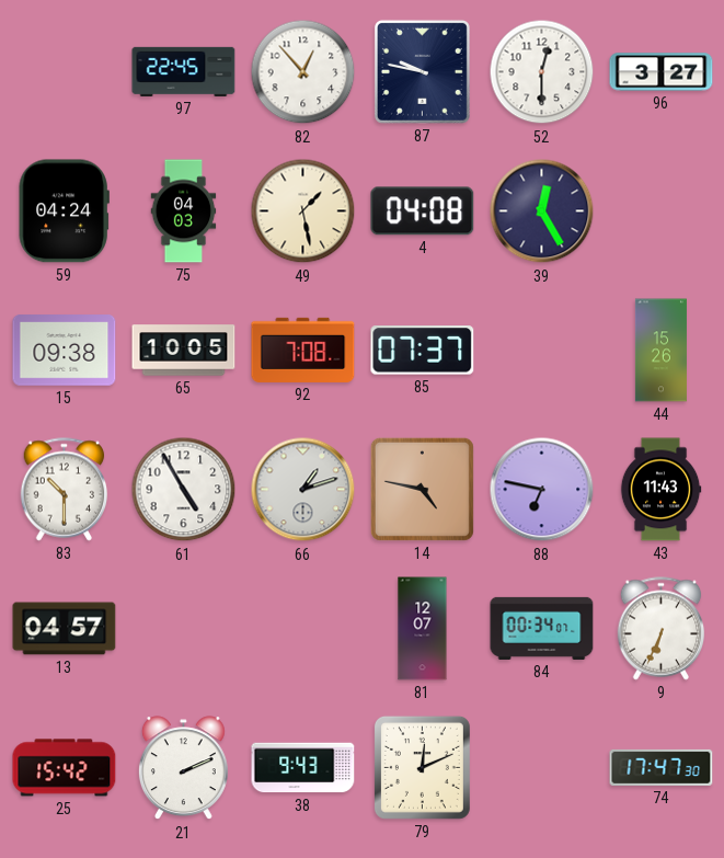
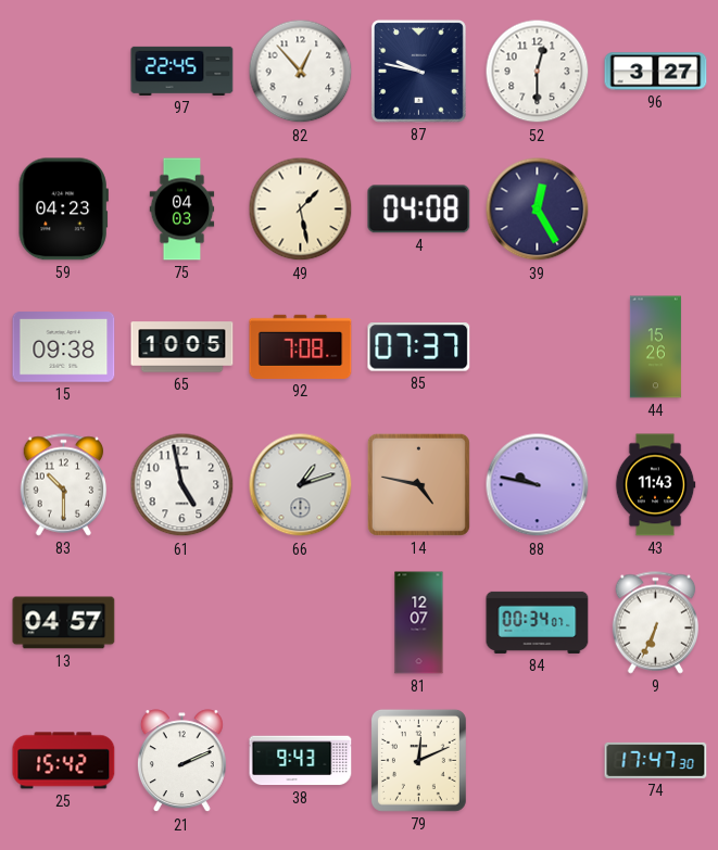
59: 04:24 -> 04:23
61: 4:55 -> 4:58
88: 6:47 -> 9:47
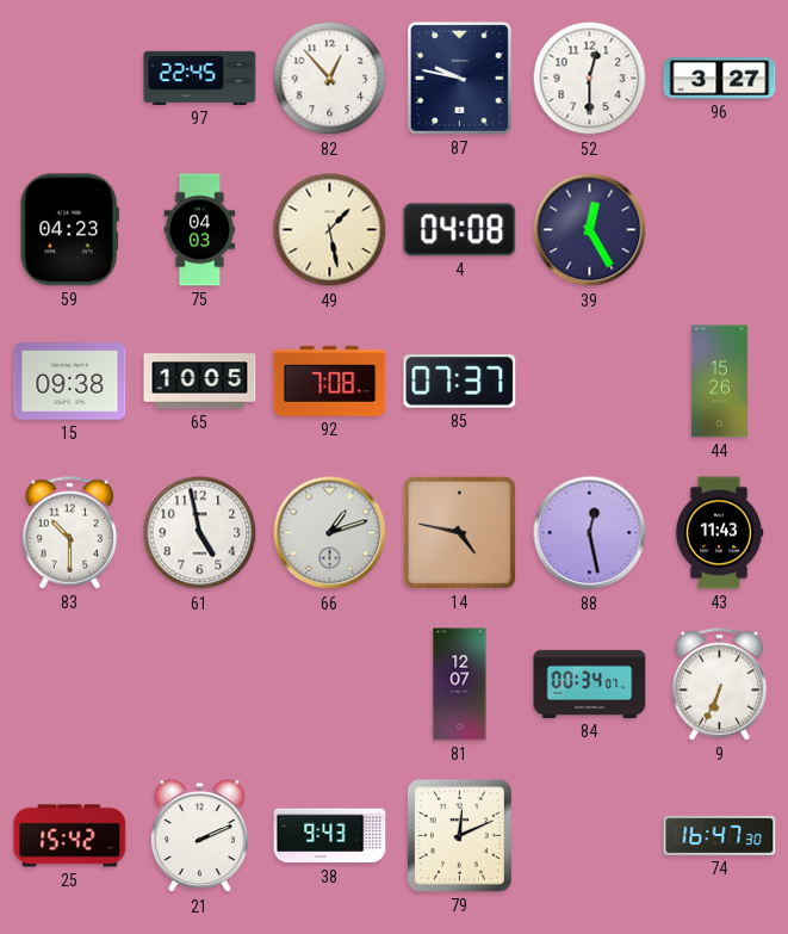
88: 9:47 -> 12:28
13: 04:57 -> none
74: 17:47 -> 16:47
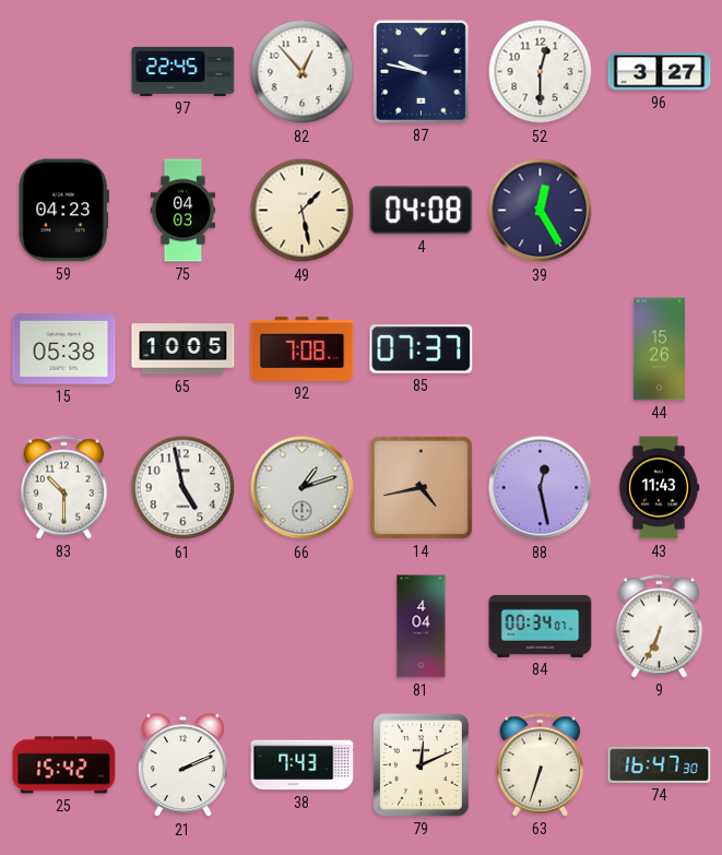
15: 09:38 -> 05:38
14: 4:47 -> 4:43
81: 12:07 -> 4:04
38: 9:43 -> 7:43
63: none -> 6:33
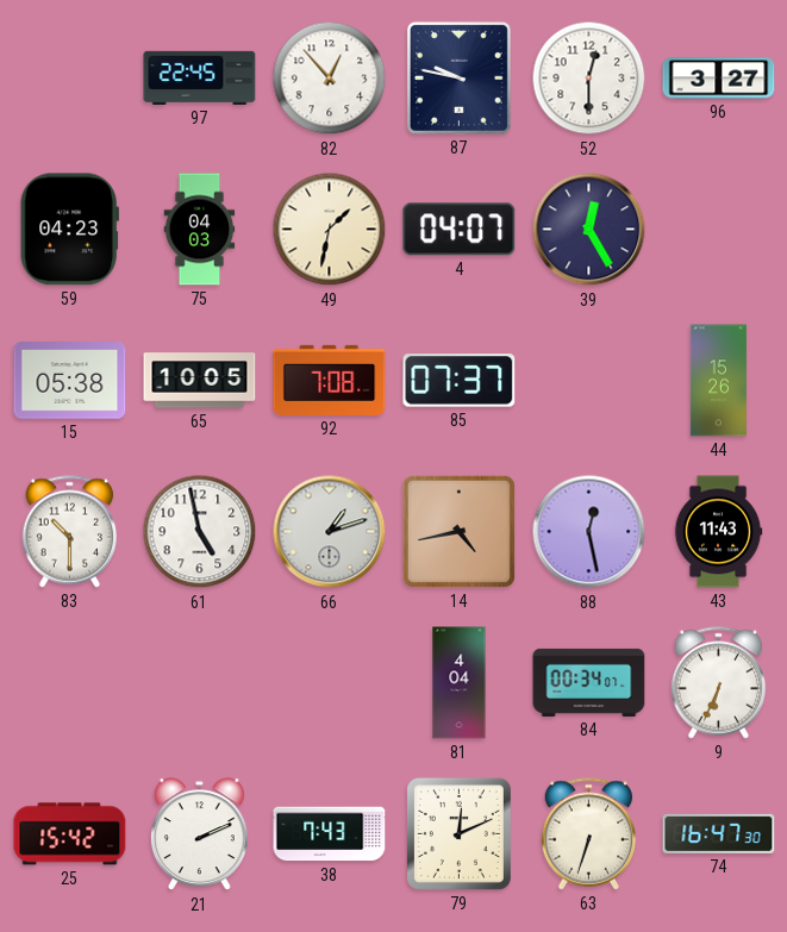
49: 1:28 -> 1:32
4: 04:08 -> 04:07
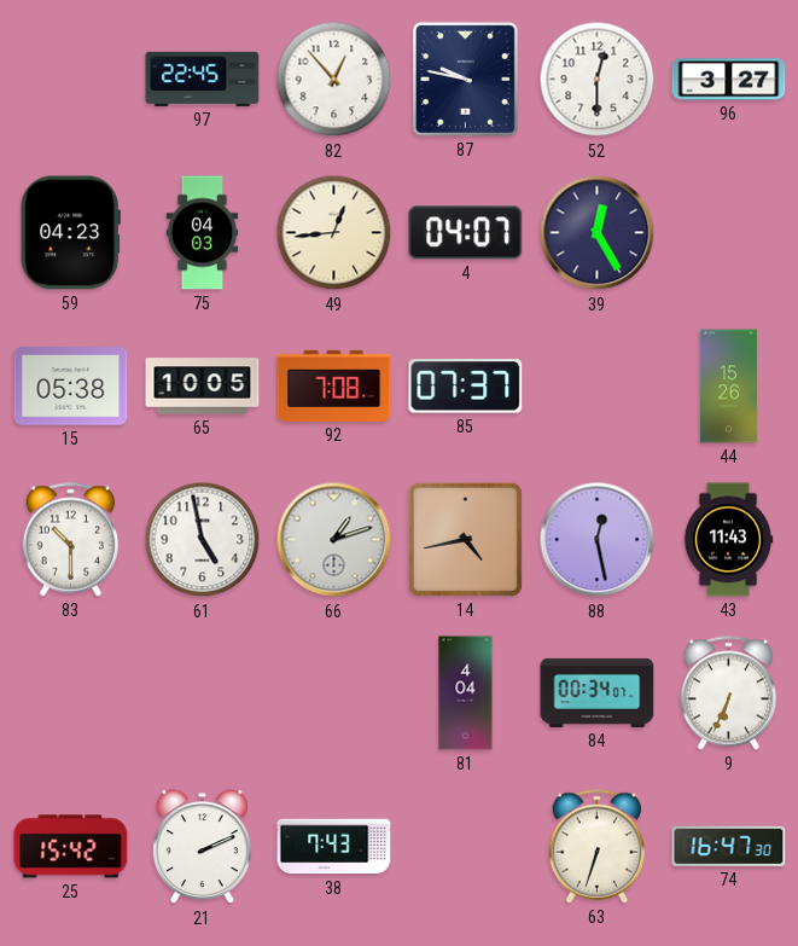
49: 1:32 -> 12:44
79: 12:11 -> none
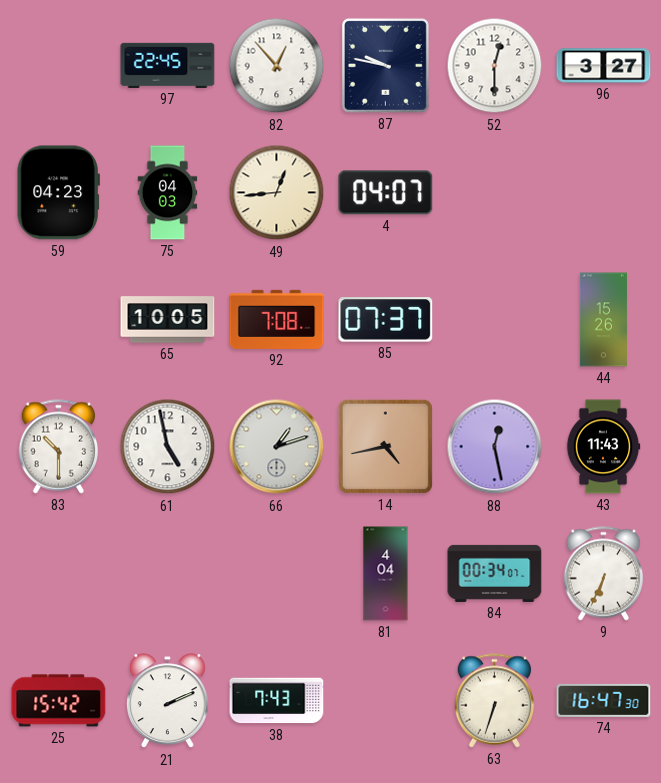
39: 12:25 -> none
15: 05:38 -> none
